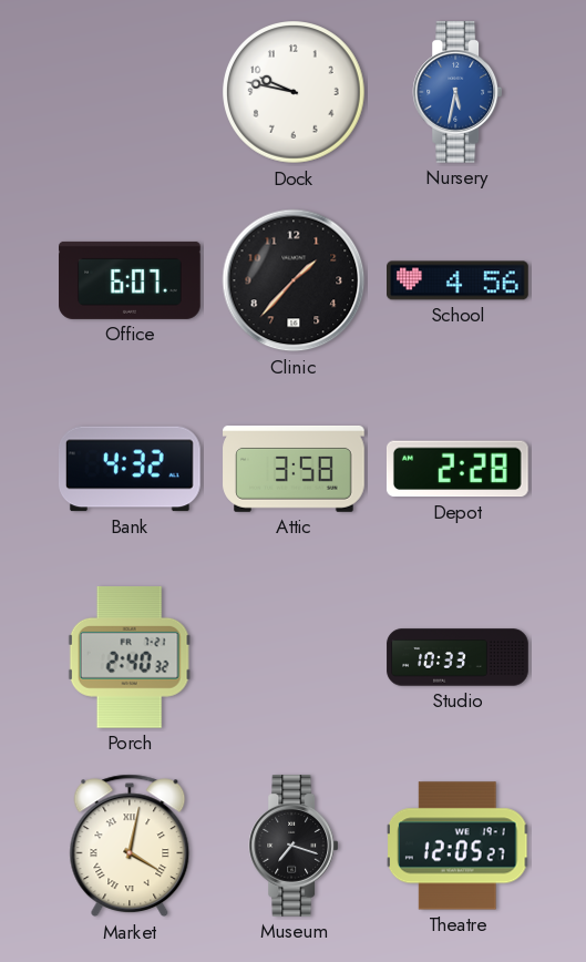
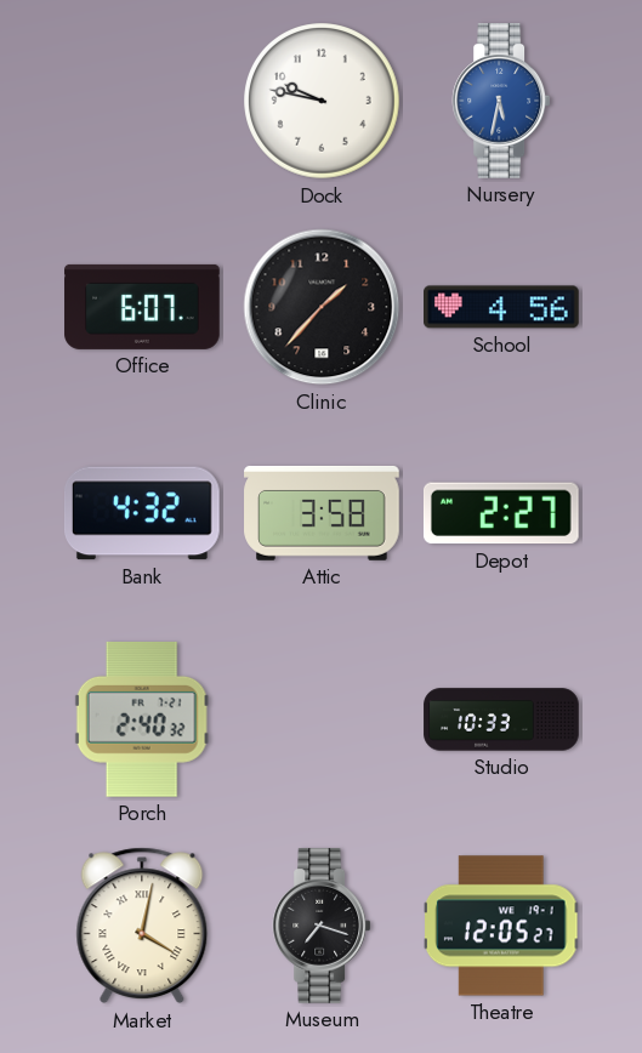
Depot: 2:28 -> 2:27
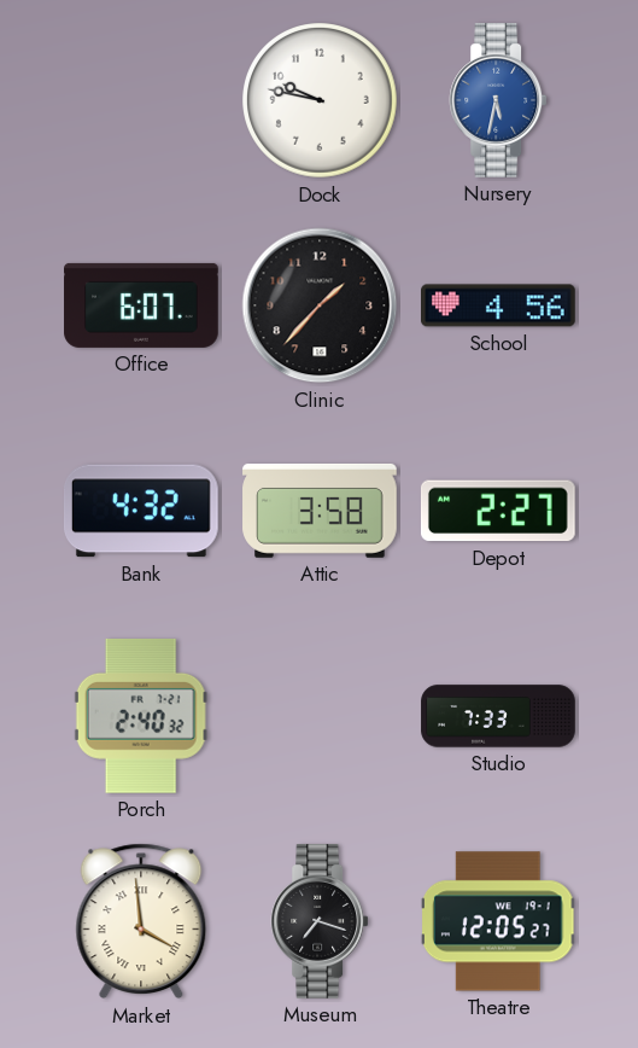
Studio: 10:33 -> 7:33
Market: 4:02 -> 3:59
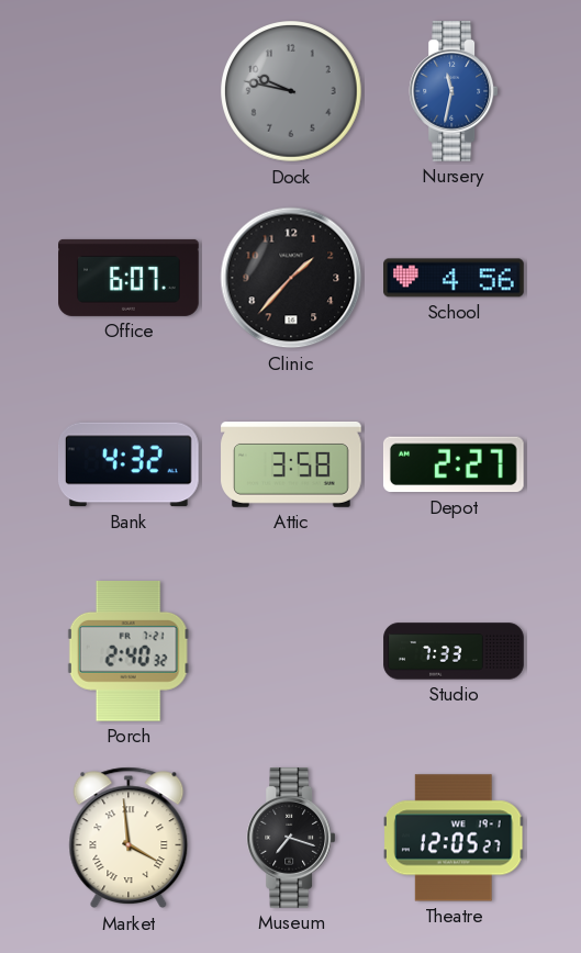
Dock dial: white -> grey
Nursery: 5:32 -> 11:32
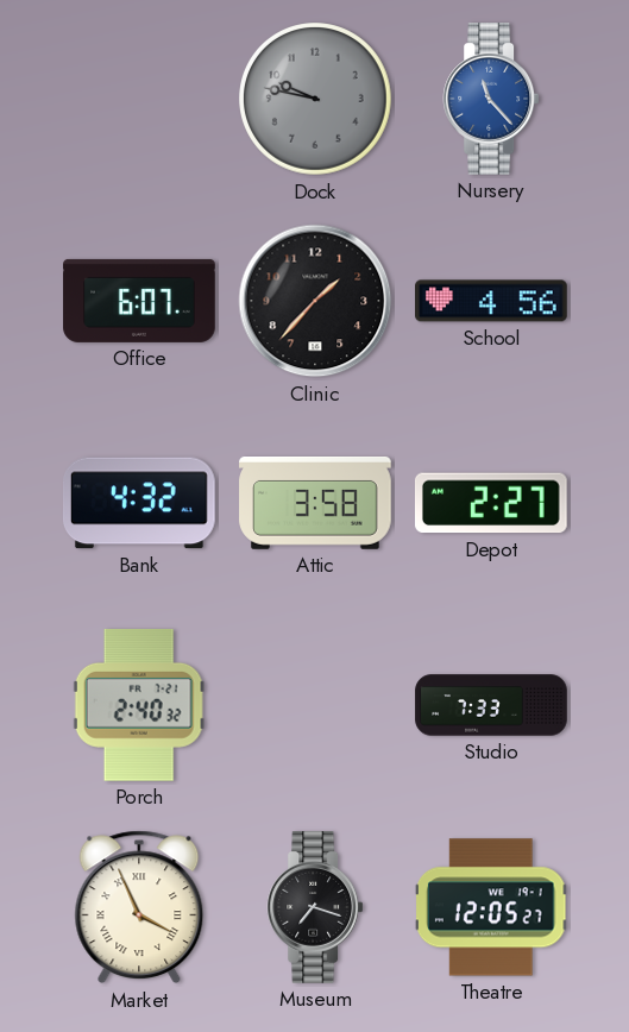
Nursery: 11:32 -> 11:23
Market: 3:59 -> 3:56
